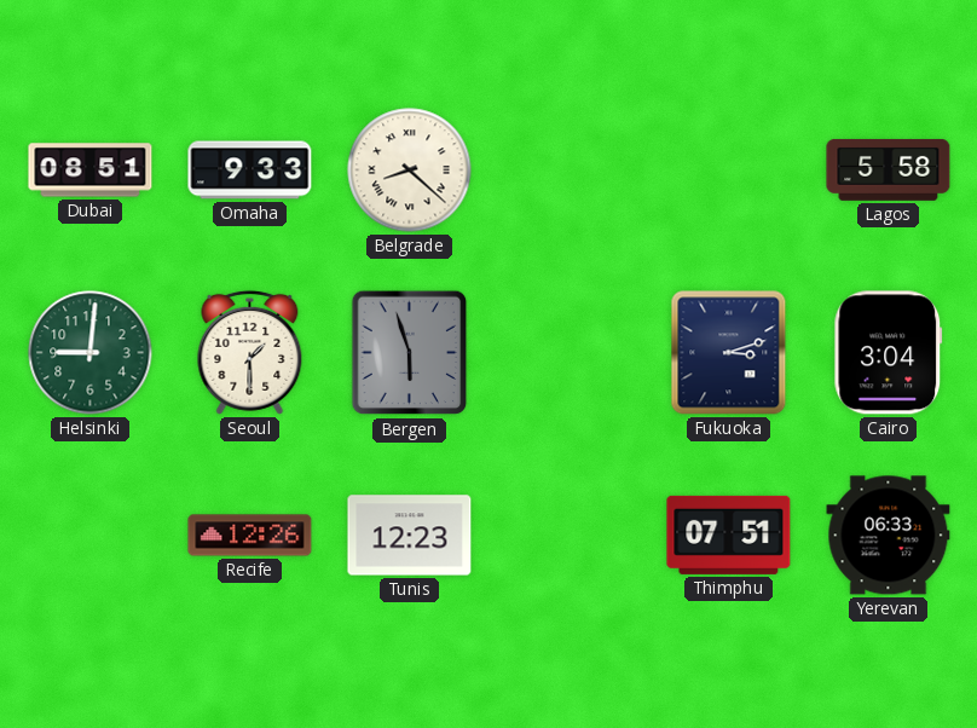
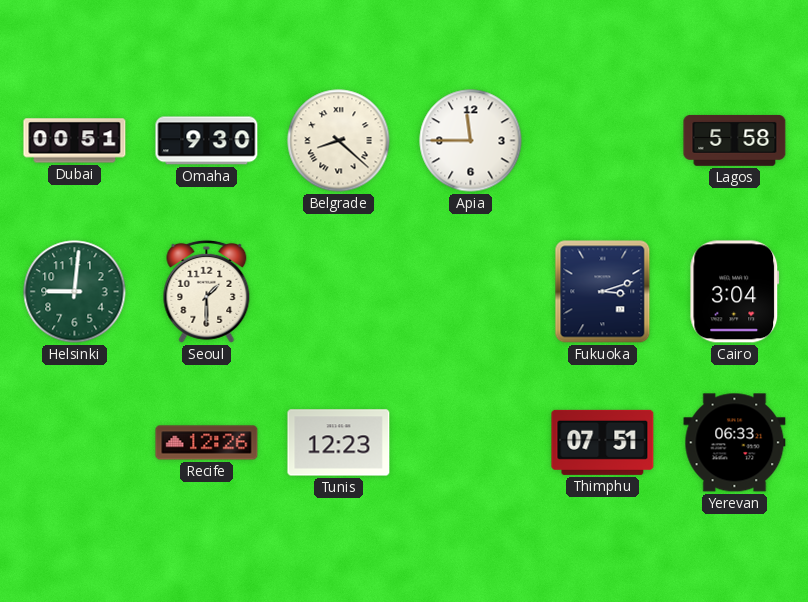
Dubai: 08:51 -> 00:51
Omaha: 9:33 -> 9:30
Apia: none -> 11:45
Bergen: 5:57 -> none
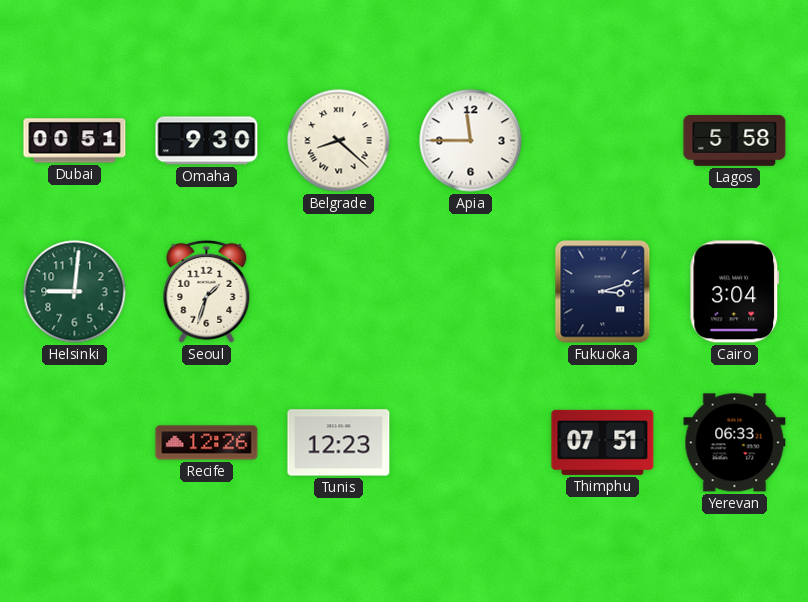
Seoul: 1:30 -> 1:33
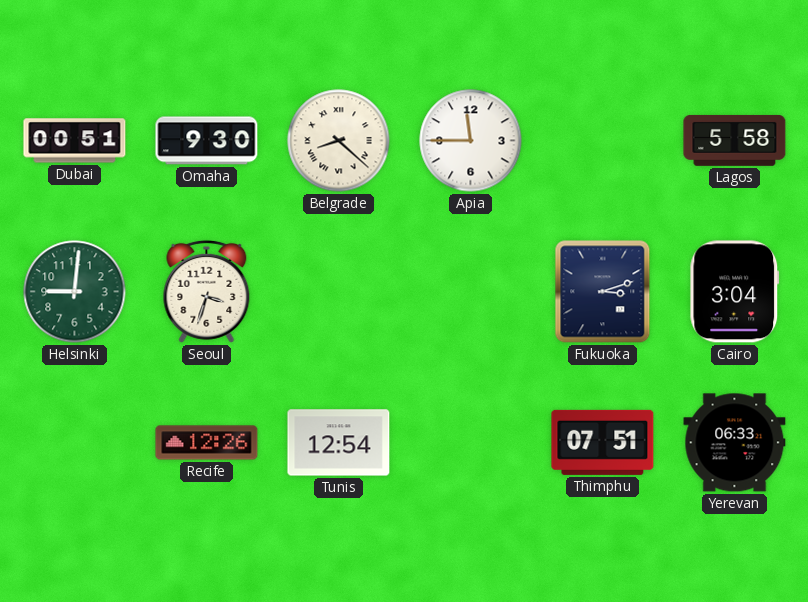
Seoul: 1:33 -> 3:33
Tunis: 12:23 -> 12:54
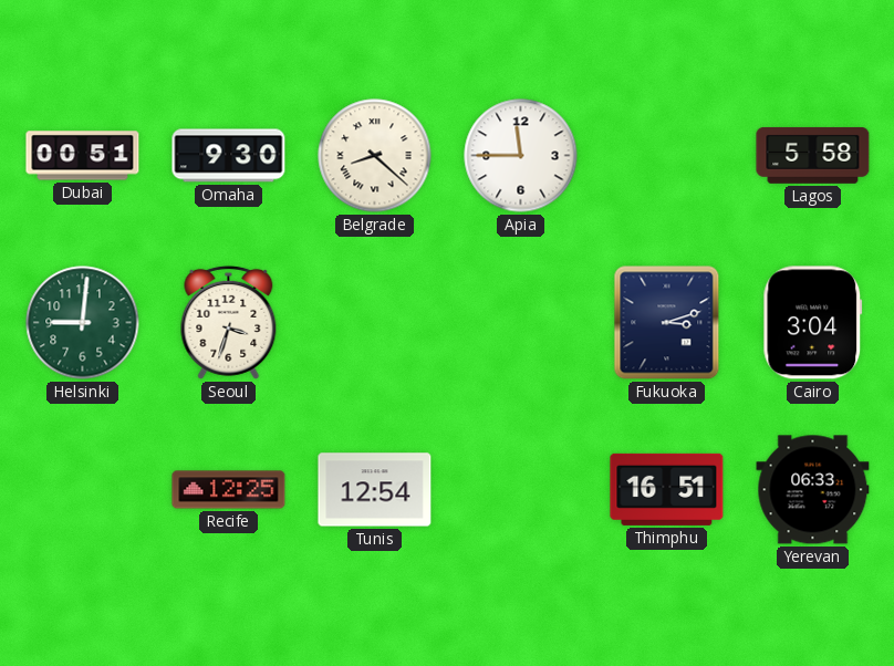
Recife: 12:26 -> 12:25
Thimphu: 07:51 -> 16:51
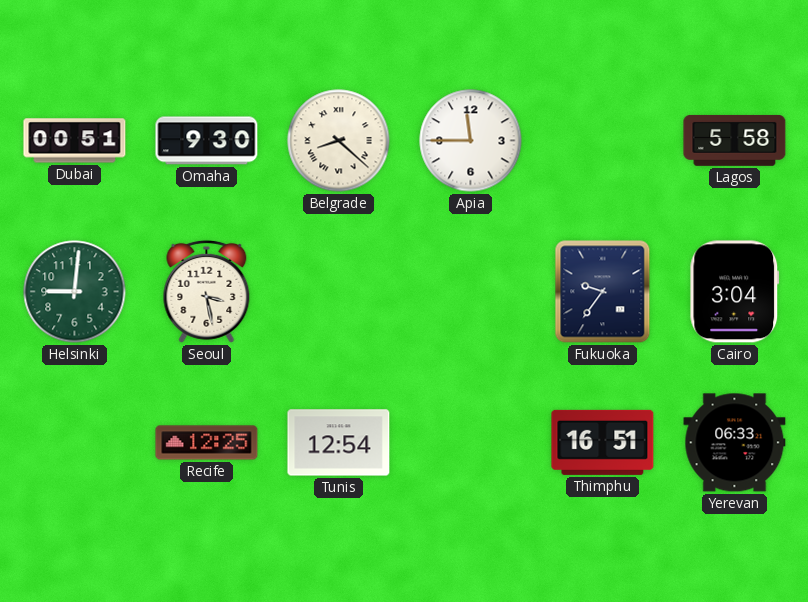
Seoul: 3:33 -> 3:28
Fukuoka: 3:12 -> 9:36
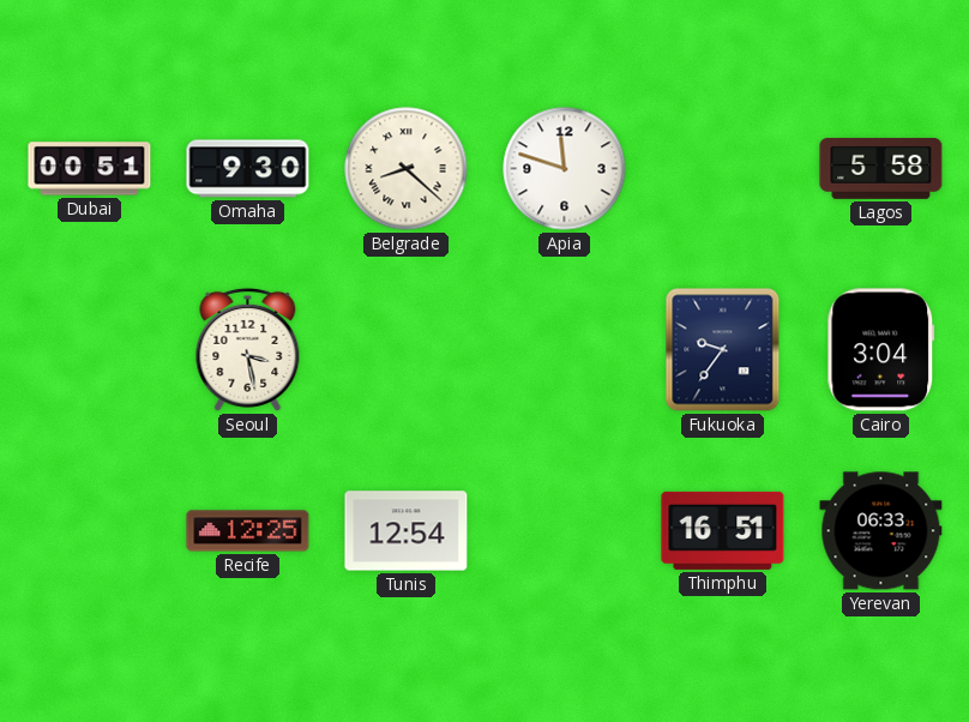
Apia: 11:45 -> 11:48
Helsinki: 9:01 -> none
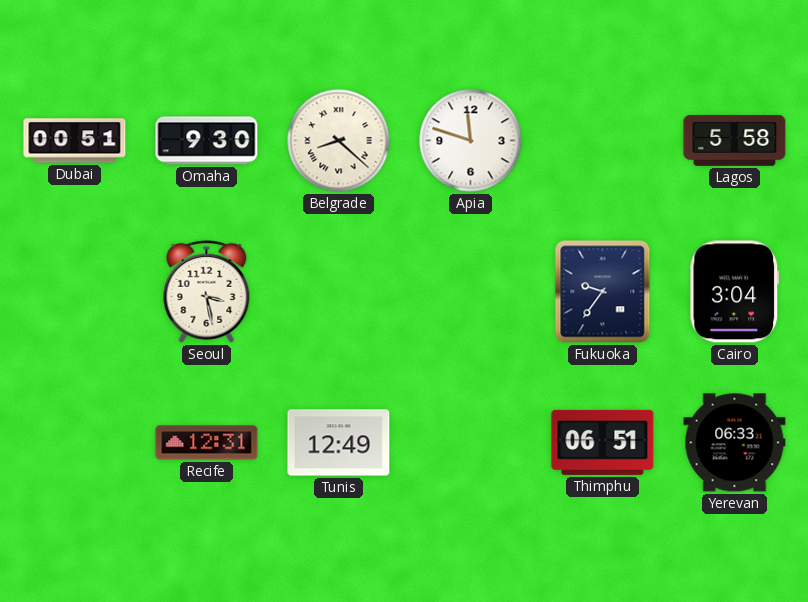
Recife: 12:25 -> 12:31
Tunis: 12:54 -> 12:49
Thimphu: 16:51 -> 06:51
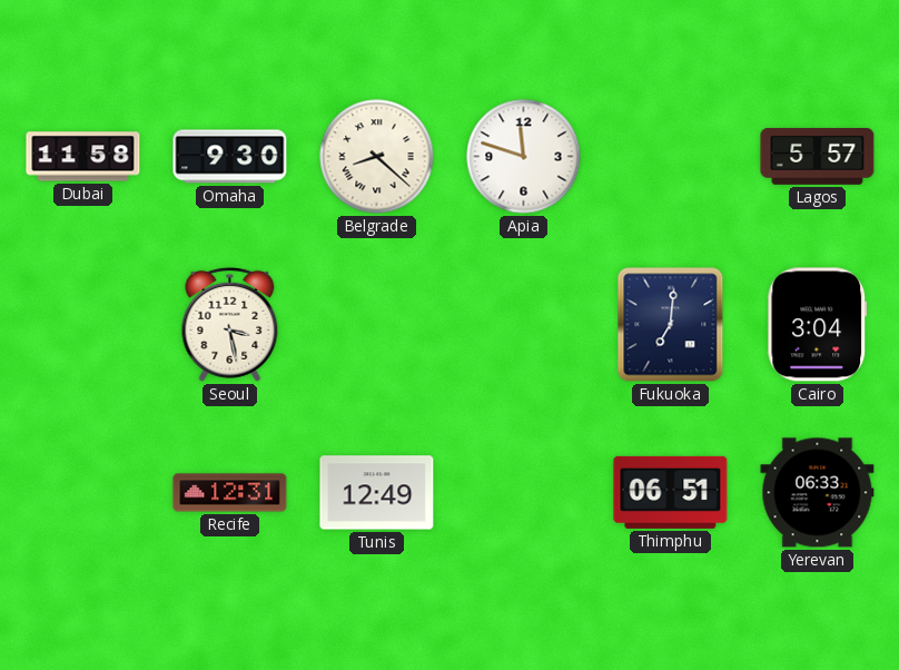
Dubai: 00:51 -> 11:58
Lagos: 5:58 -> 5:57
Fukuoka: 9:36 -> 7:01
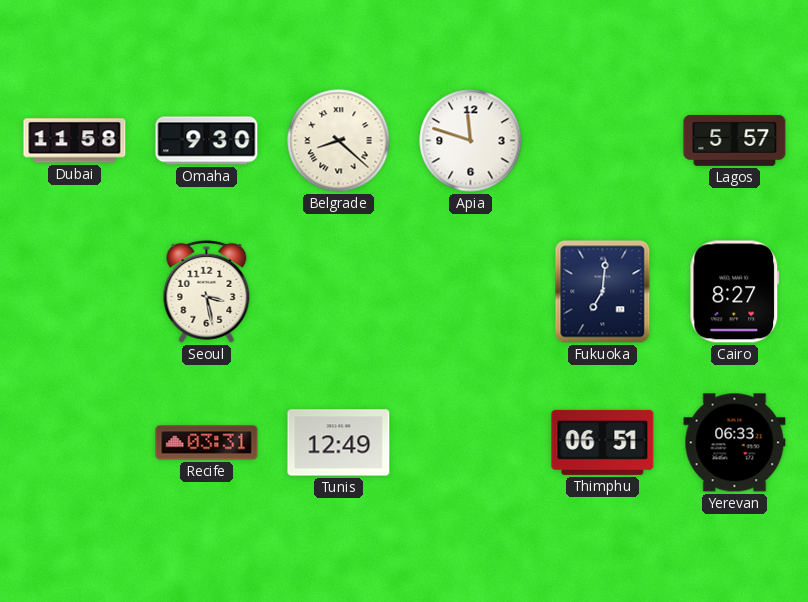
Cairo: 3:04 -> 8:27
Recife: 12:31 -> 03:31
